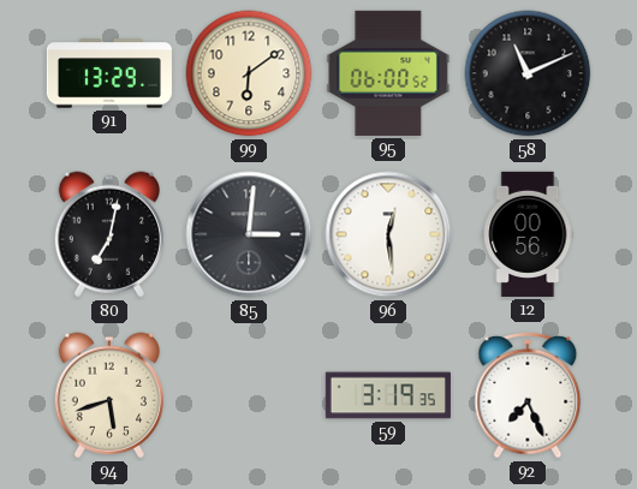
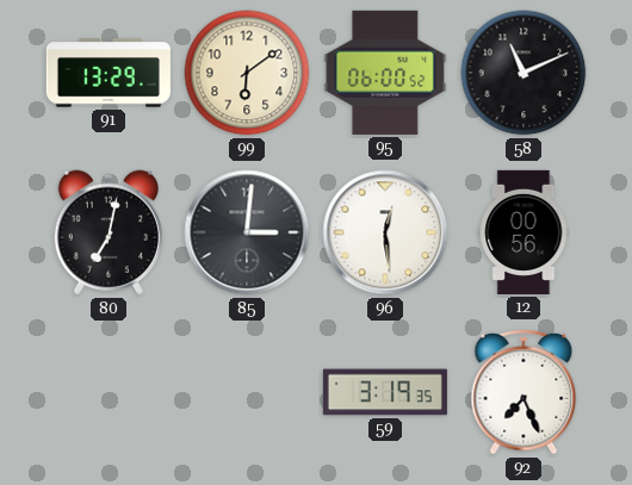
94: 5:42 -> none
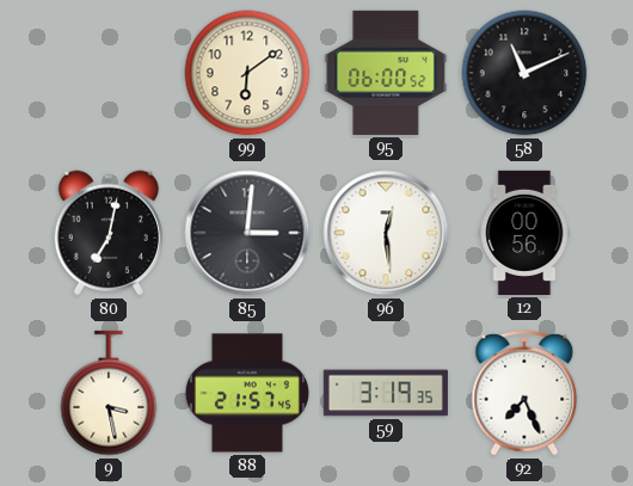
91: 13:29 -> none
9: none -> 3:28
88: none -> 21:57
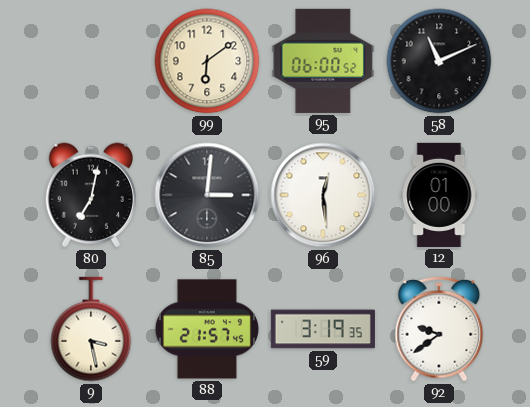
12: 00:56 -> 01:00
92: 7:26 -> 9:39
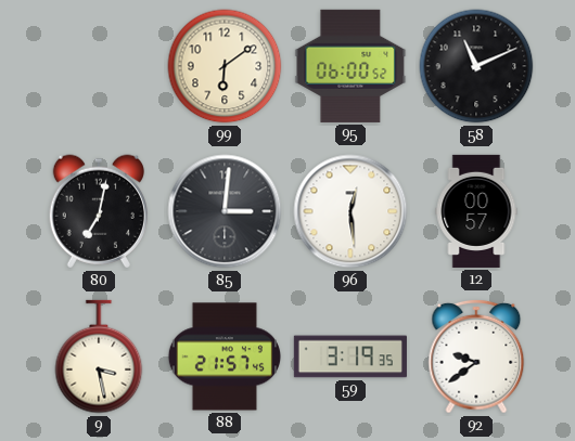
12: 01:00 -> 00:57
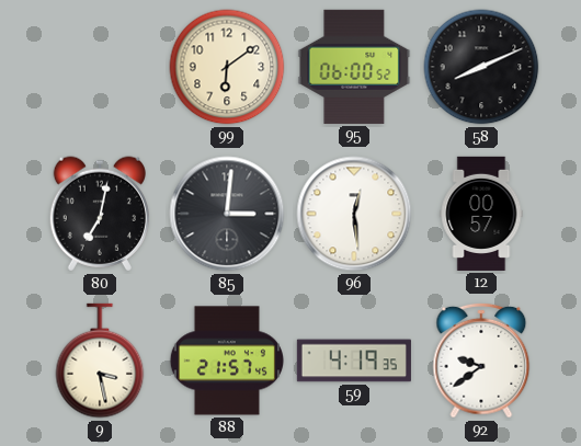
58: 11:11 -> 8:11
59: 3:19 -> 4:19
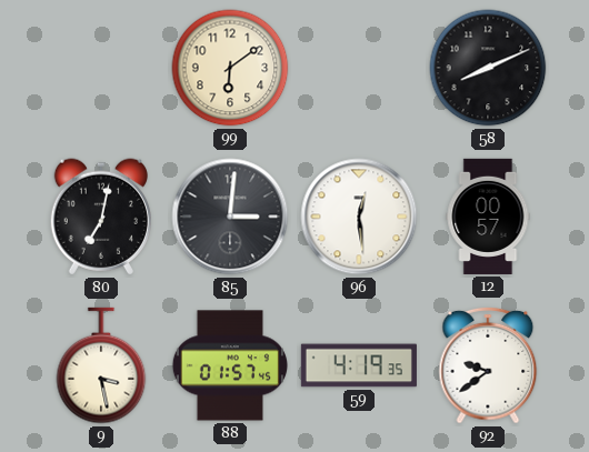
95: 06:00 -> none
88: 21:57 -> 01:57
